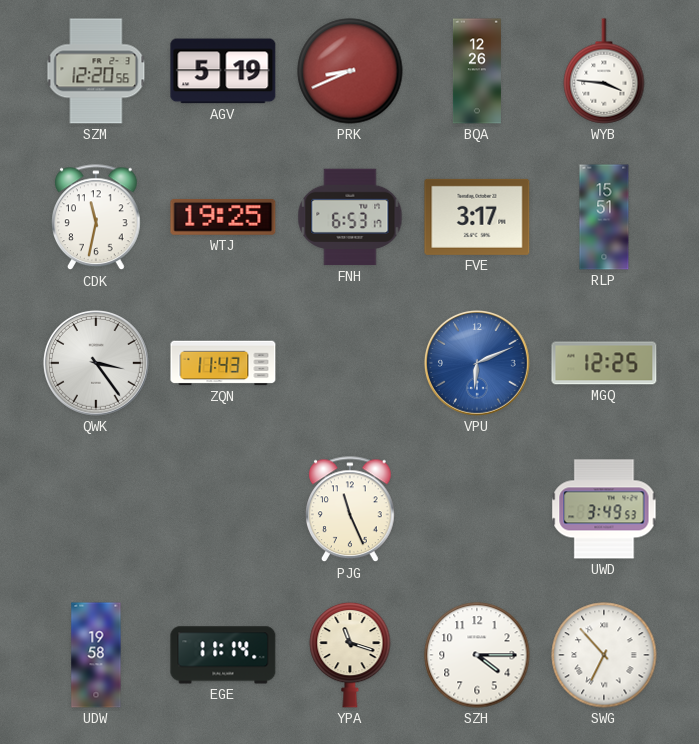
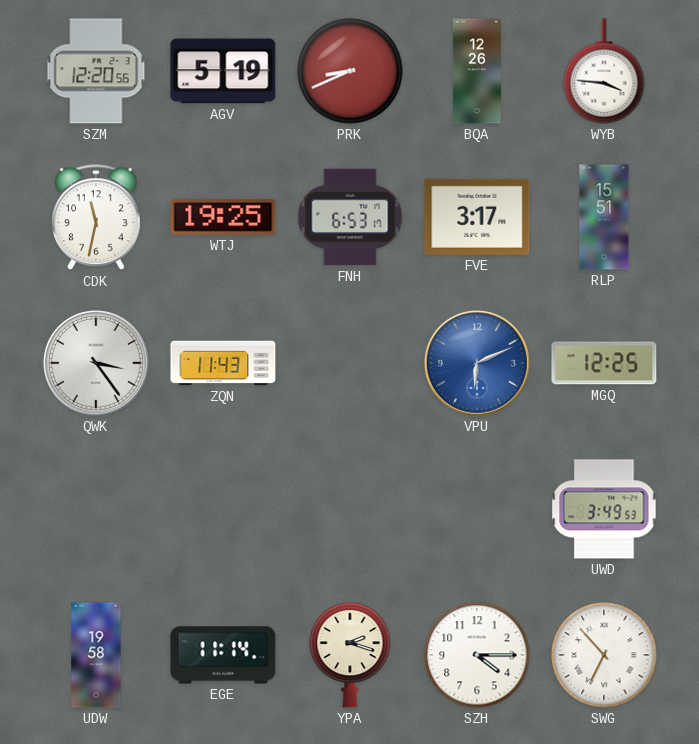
PJG: 11:26 -> none
YPA: 11:18 -> 2:18
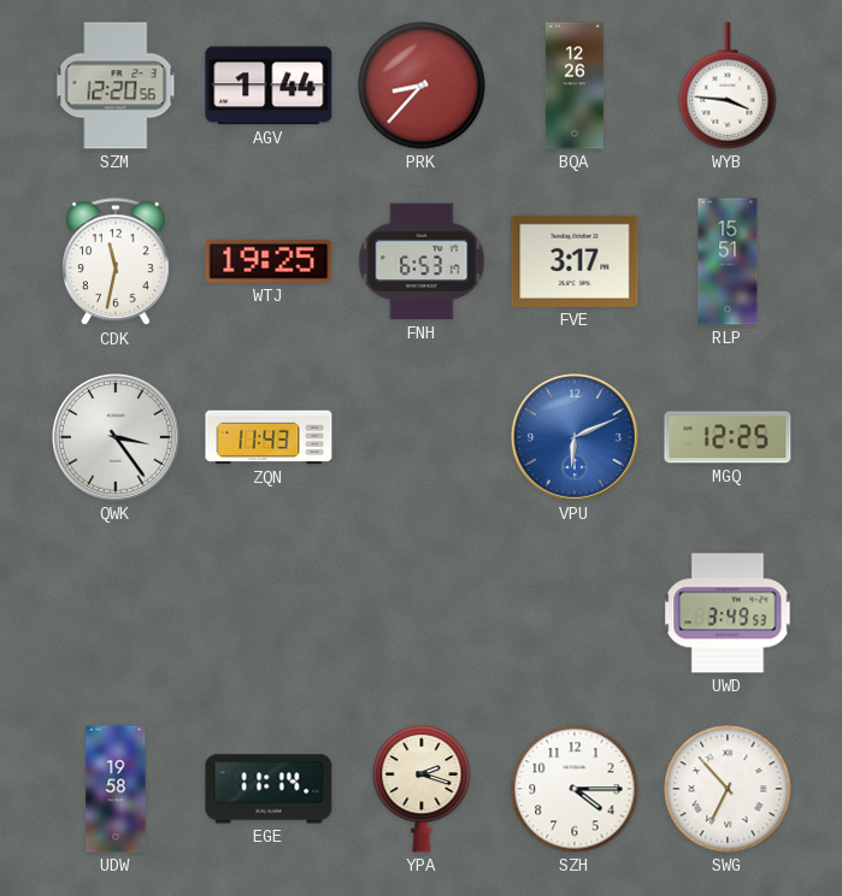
AGV: 5:19 -> 1:44
PRK: 8:41 -> 8:37
